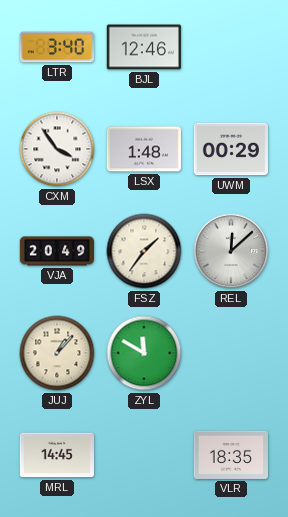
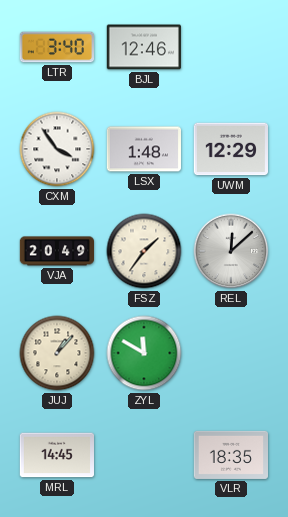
UWM: 00:29 -> 12:29
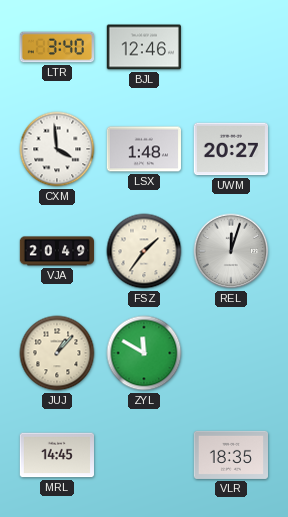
CXM: 3:54 -> 3:59
UWM: 12:29 -> 20:27
REL: 12:08 -> 12:03
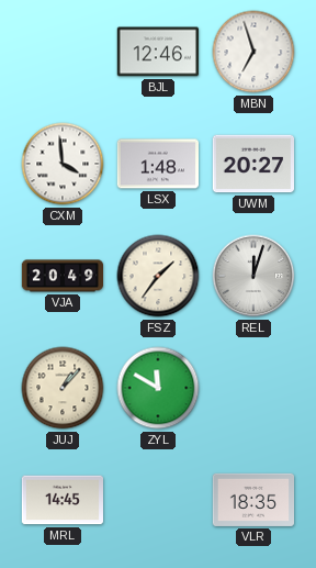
LTR: 3:40 -> none
MBN: none -> 6:57
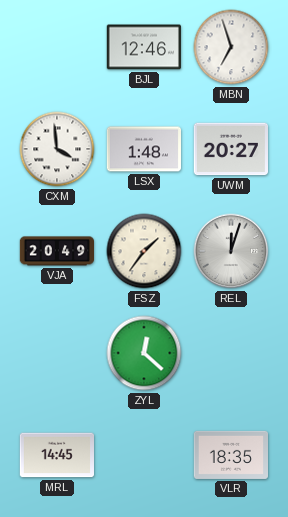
JUJ: 1:07 -> none
ZYL: 11:50 -> 12:22
